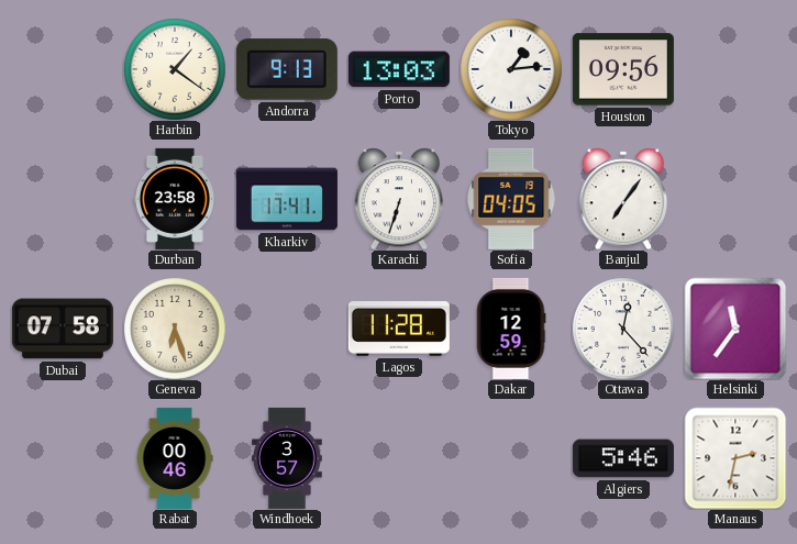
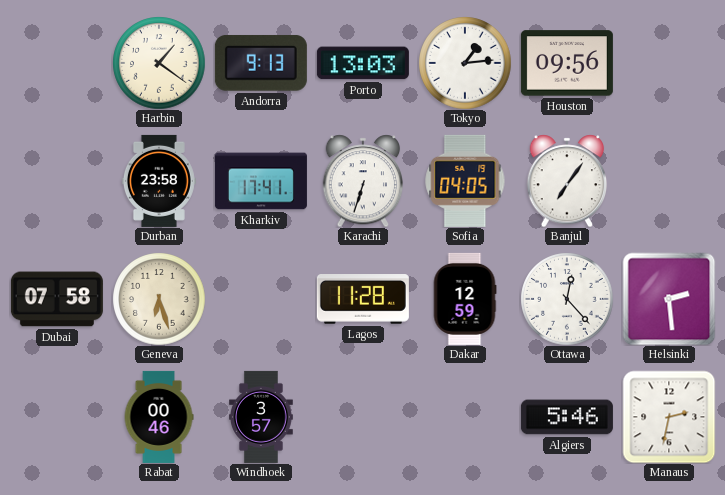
Helsinki: 11:36 -> 2:29
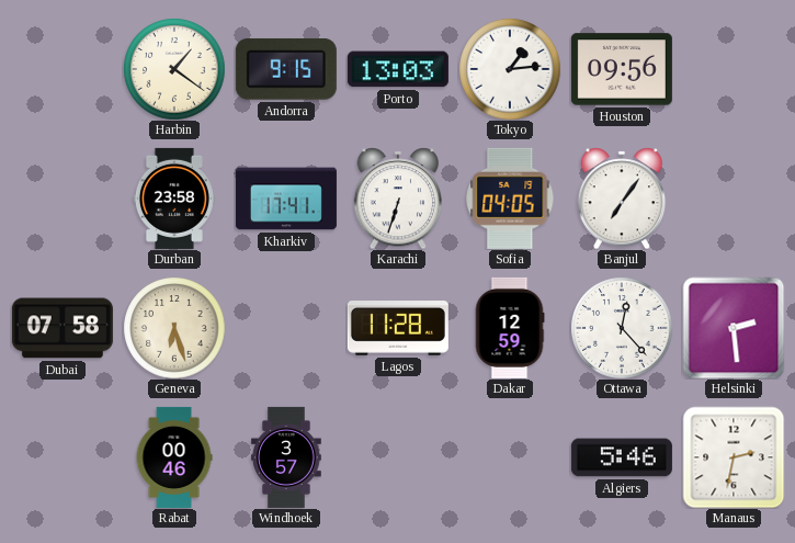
Andorra: 9:13 -> 9:15
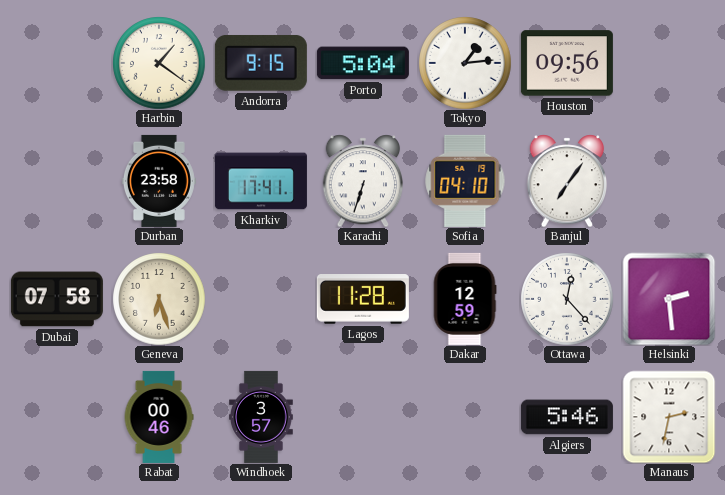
Porto: 13:03 -> 5:04
Sofia: 04:05 -> 04:10
